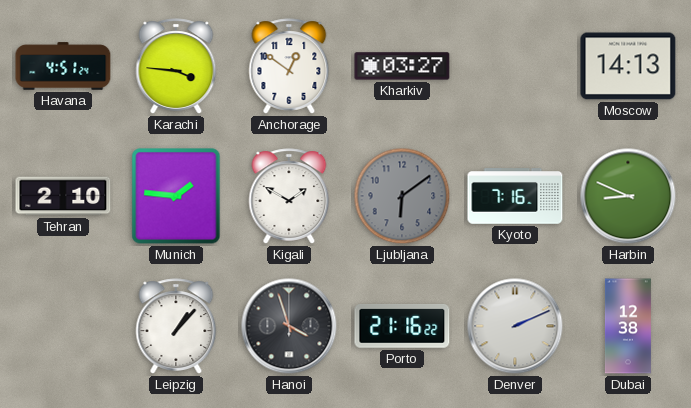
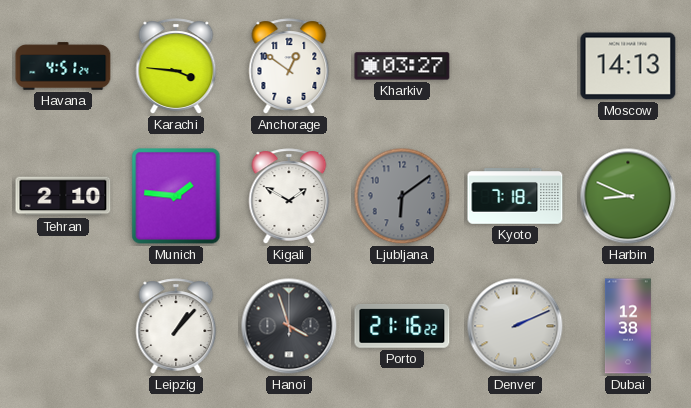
Kyoto: 7:16 -> 7:18
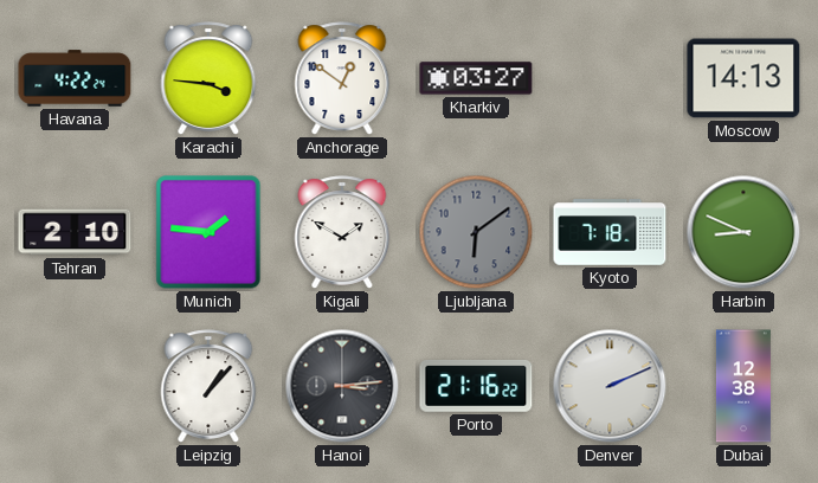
Havana: 4:51 -> 4:22
Hanoi: 3:57 -> 3:14
